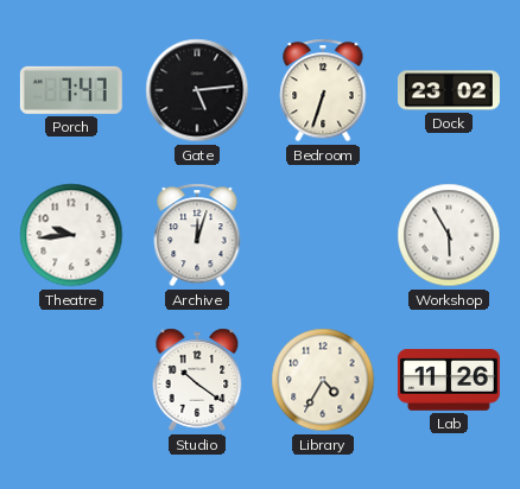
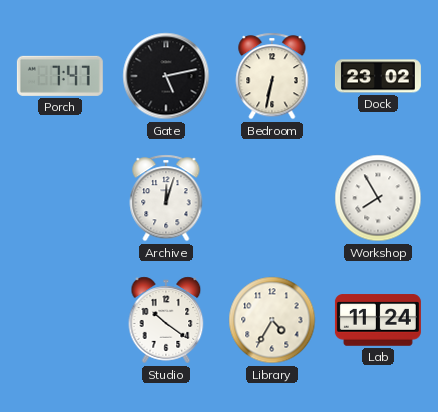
Gate: 5:14 -> 5:13
Bedroom: 6:33 -> 6:32
Theatre: 9:44 -> none
Workshop: 5:55 -> 7:55
Lab: 11:26 -> 11:24
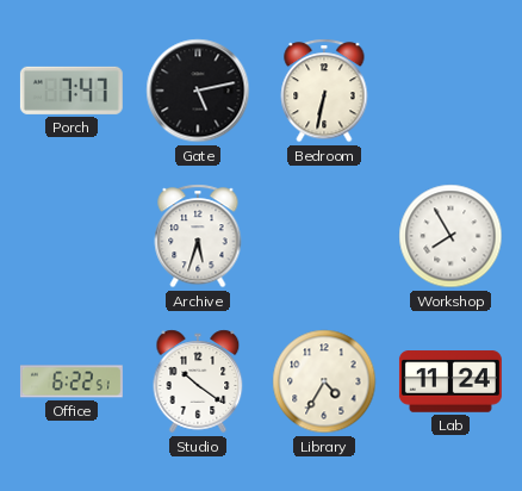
Dock: 23:02 -> none
Archive: 12:03 -> 5:33
Office: none -> 6:22
